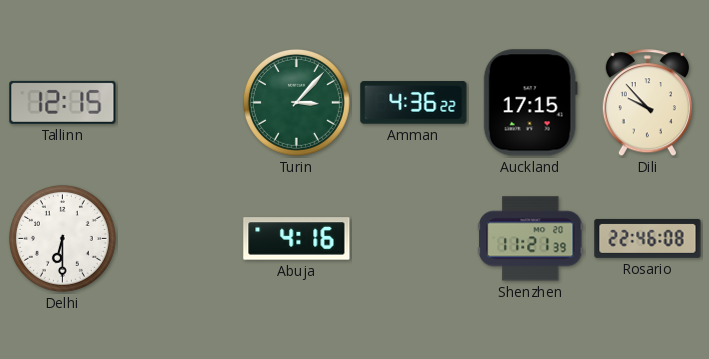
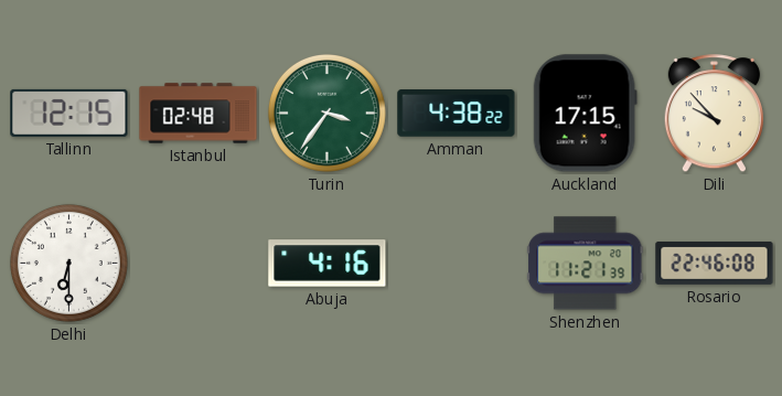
Istanbul: none -> 02:48
Turin: 3:07 -> 3:36
Amman: 4:36 -> 4:38
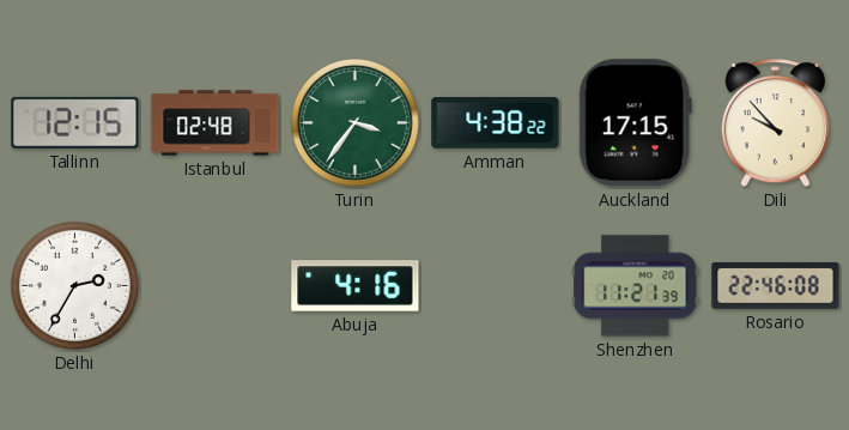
Delhi: 6:30 -> 2:35
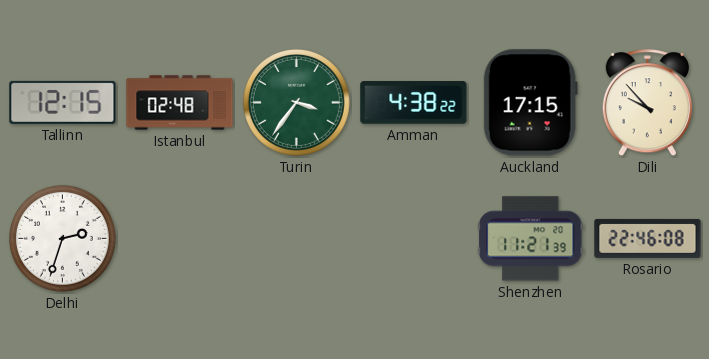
Delhi: 2:35 -> 2:33
Abuja: 4:16 -> none
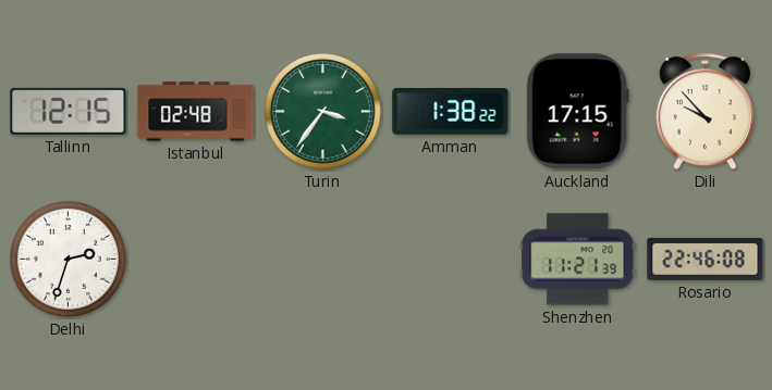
Amman: 4:38 -> 1:38
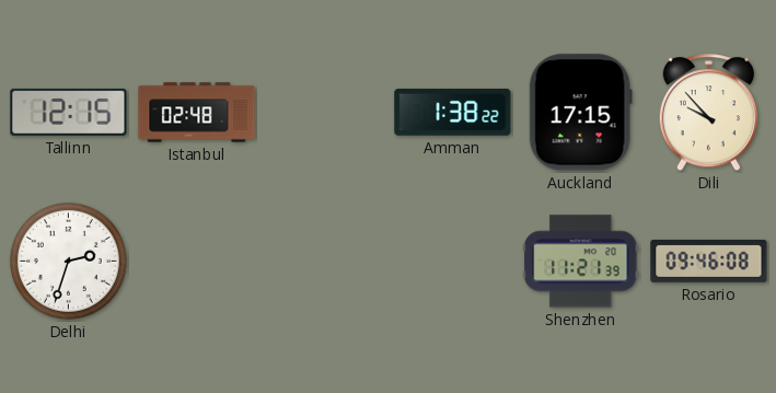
Turin: 3:36 -> none
Rosario: 22:46 -> 09:46
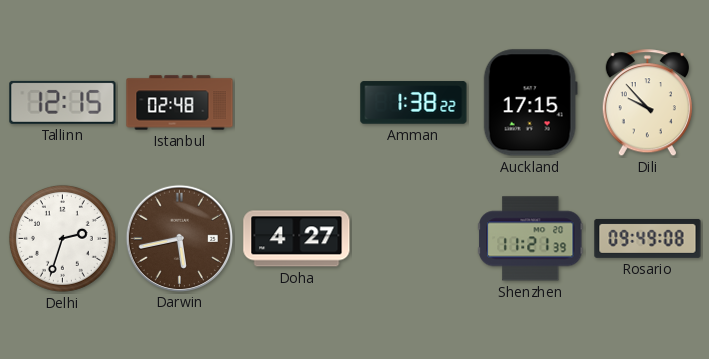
Darwin: none -> 5:43
Doha: none -> 4:27
Rosario: 09:46 -> 09:49
